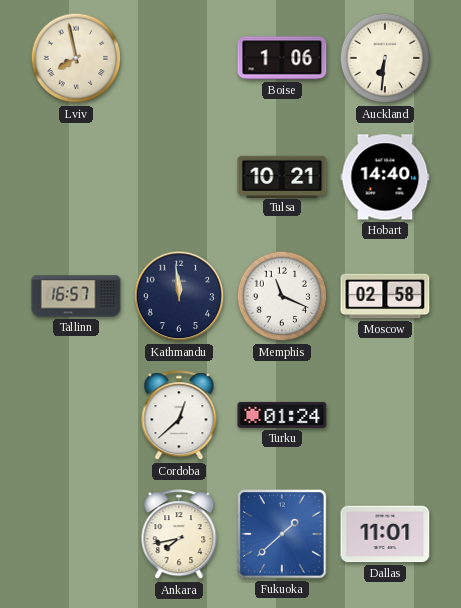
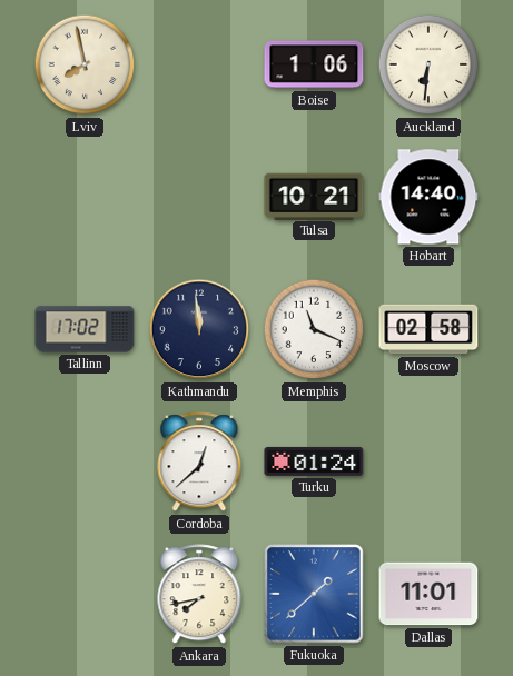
Tallinn: 16:57 -> 17:02
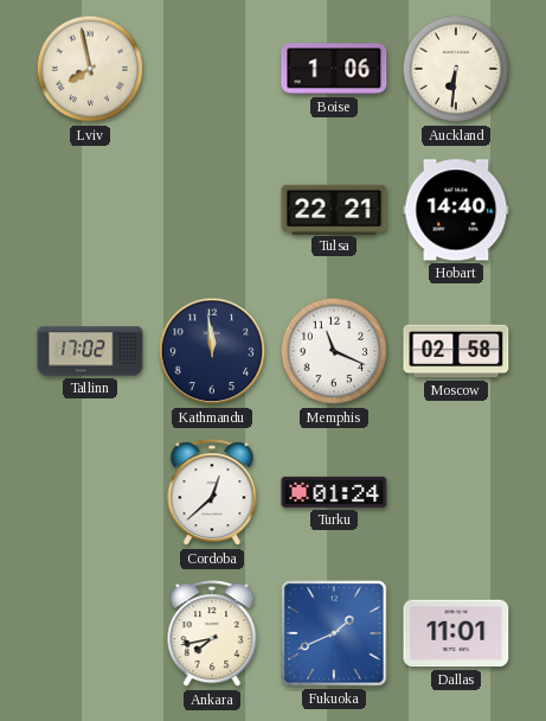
Tulsa: 10:21 -> 22:21
Fukuoka: 1:38 -> 1:41
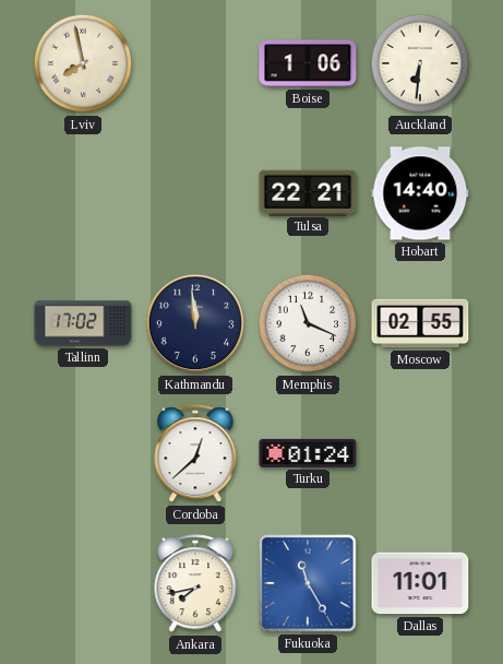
Moscow: 02:58 -> 02:55
Fukuoka: 1:41 -> 11:25
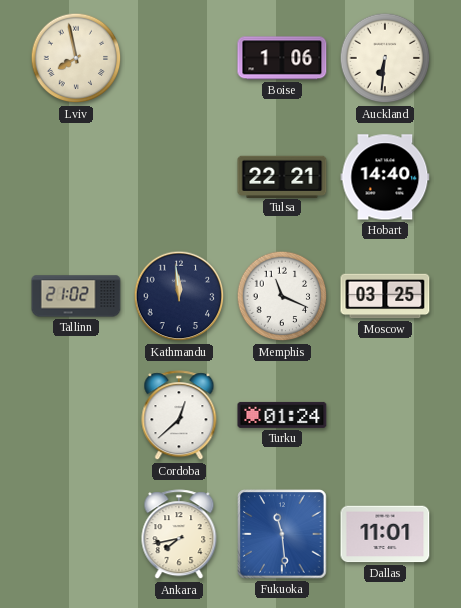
Tallinn: 17:02 -> 21:02
Moscow: 02:55 -> 03:25
Fukuoka: 11:25 -> 11:29
